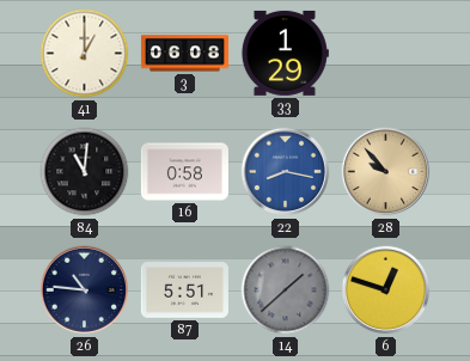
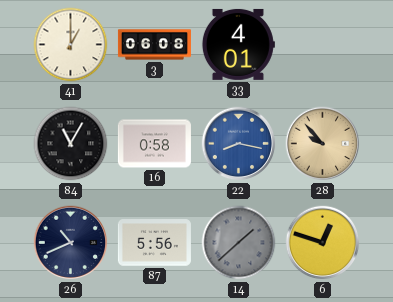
33: 1:29 -> 4:01
84: 11:01 -> 11:05
26: 10:46 -> 10:41
87: 5:51 -> 5:56
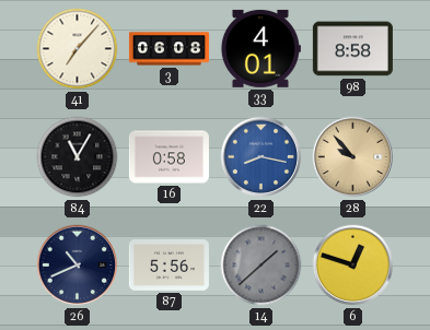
41: 1:00 -> 7:07
98: none -> 8:58
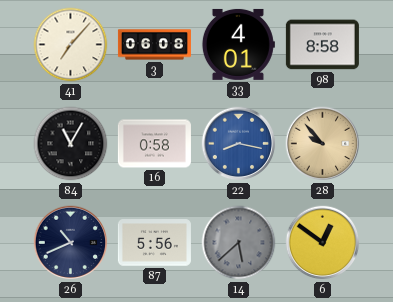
14: 1:38 -> 5:38
6: 12:48 -> 12:51
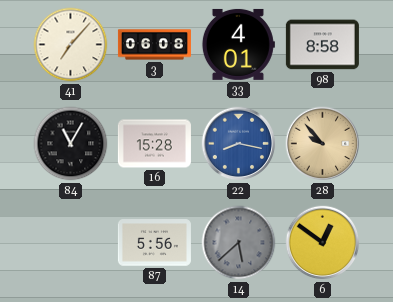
16: 0:58 -> 15:28
26: 10:41 -> none
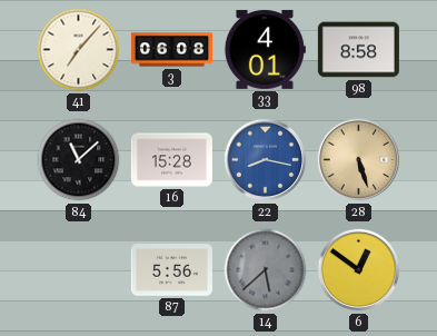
84: 11:05 -> 11:08
28: 9:53 -> 5:27
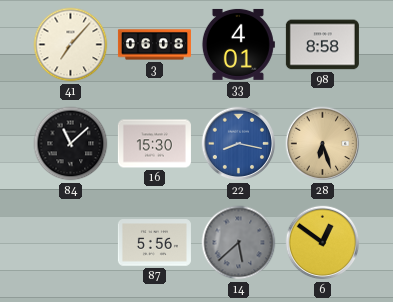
16: 15:28 -> 15:30
28: 5:27 -> 6:27
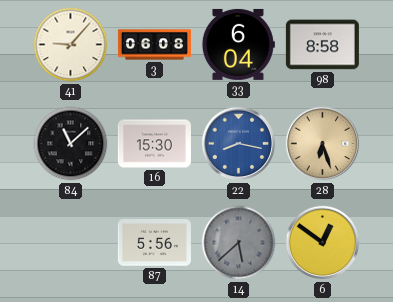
41: 7:07 -> 9:07
33: 4:01 -> 6:04
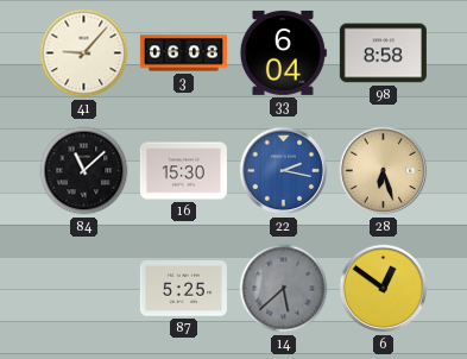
22: 8:17 -> 2:17
87: 5:56 -> 5:25
